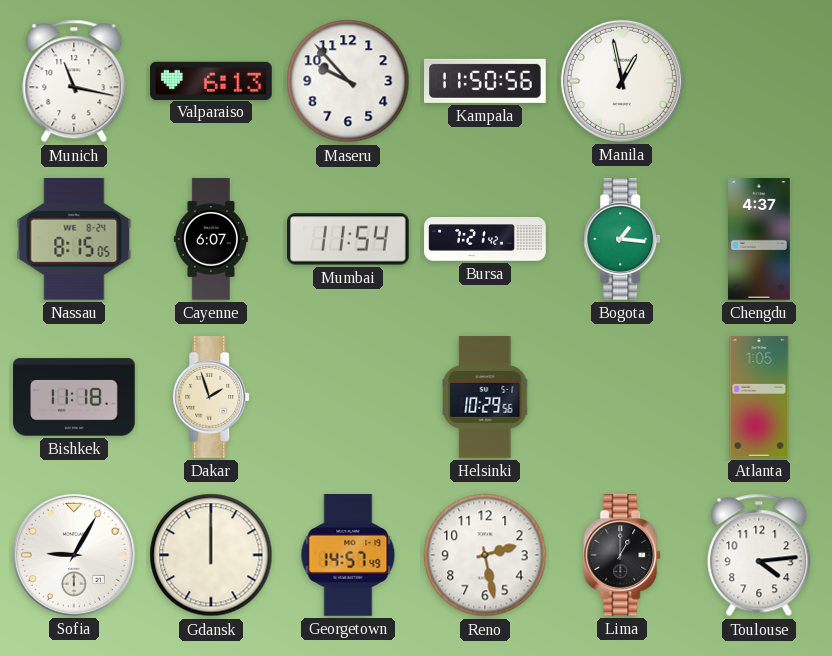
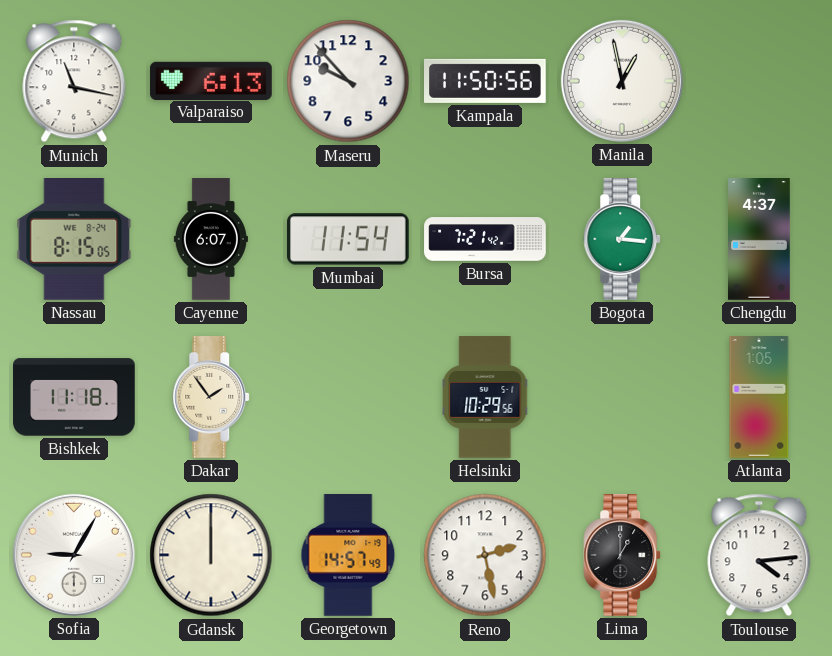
Dakar: 1:57 -> 1:54
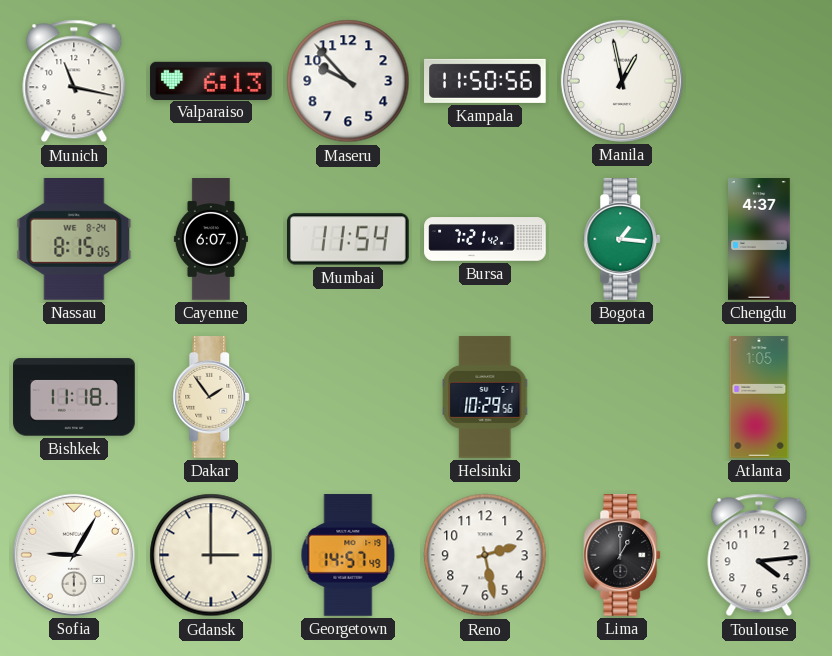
Gdansk: 12:00 -> 3:00
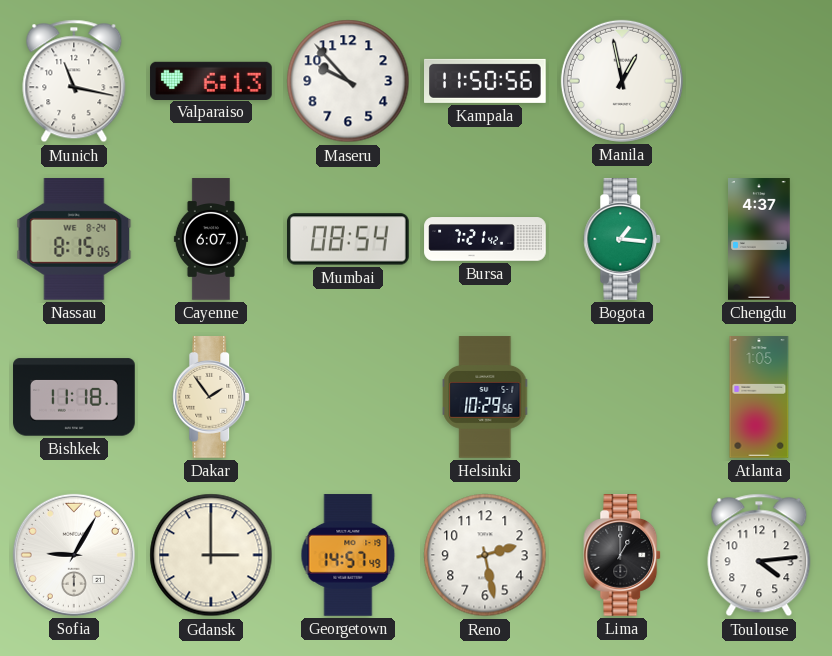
Mumbai: 11:54 -> 08:54
